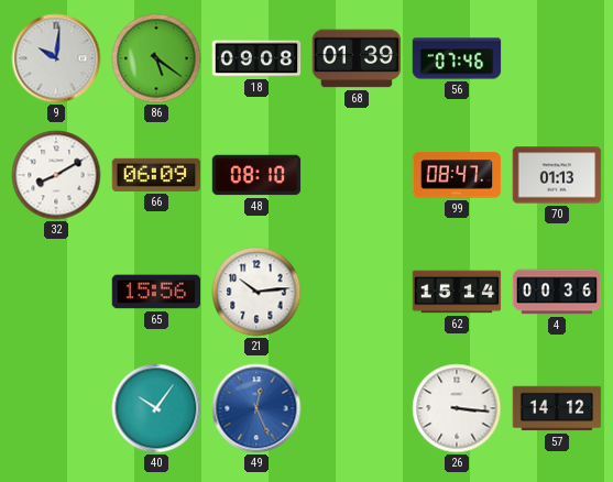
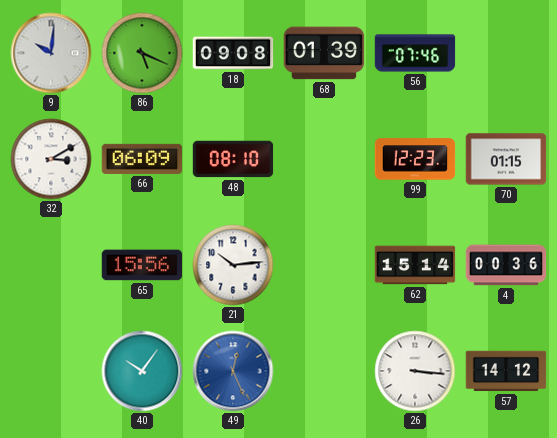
86: 5:21 -> 5:19
32: 8:10 -> 3:10
99: 08:47 -> 12:23
70: 01:13 -> 01:15
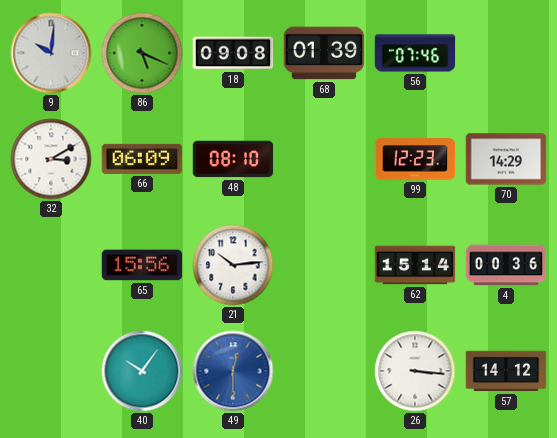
70: 01:15 -> 14:29
49: 12:26 -> 12:30
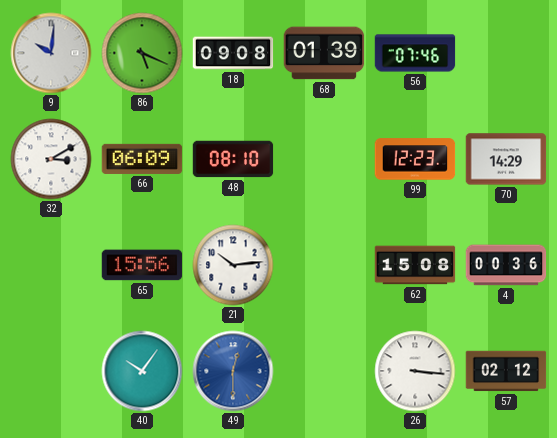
62: 15:14 -> 15:08
57: 14:12 -> 02:12
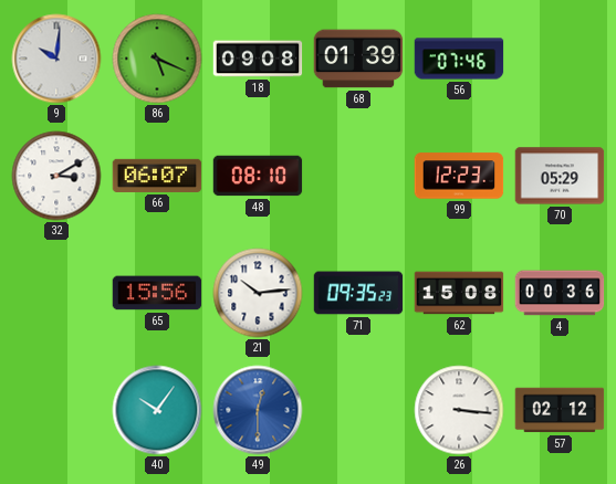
66: 06:09 -> 06:07
70: 14:29 -> 05:29
71: none -> 09:35
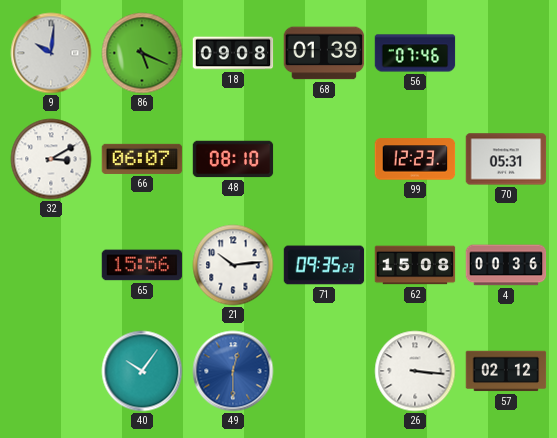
70: 05:29 -> 05:31
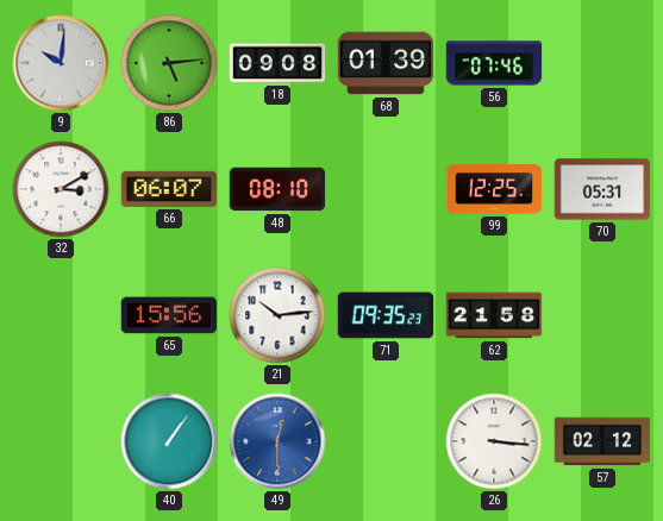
86: 5:19 -> 5:14
99: 12:23 -> 12:25
62: 15:08 -> 21:58
4: 00:36 -> none
40: 10:06 -> 1:06
